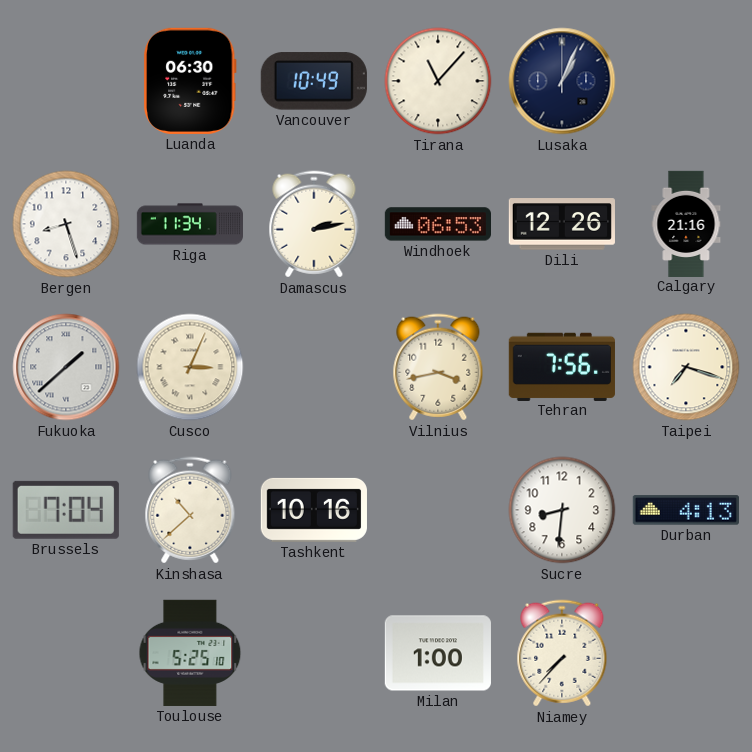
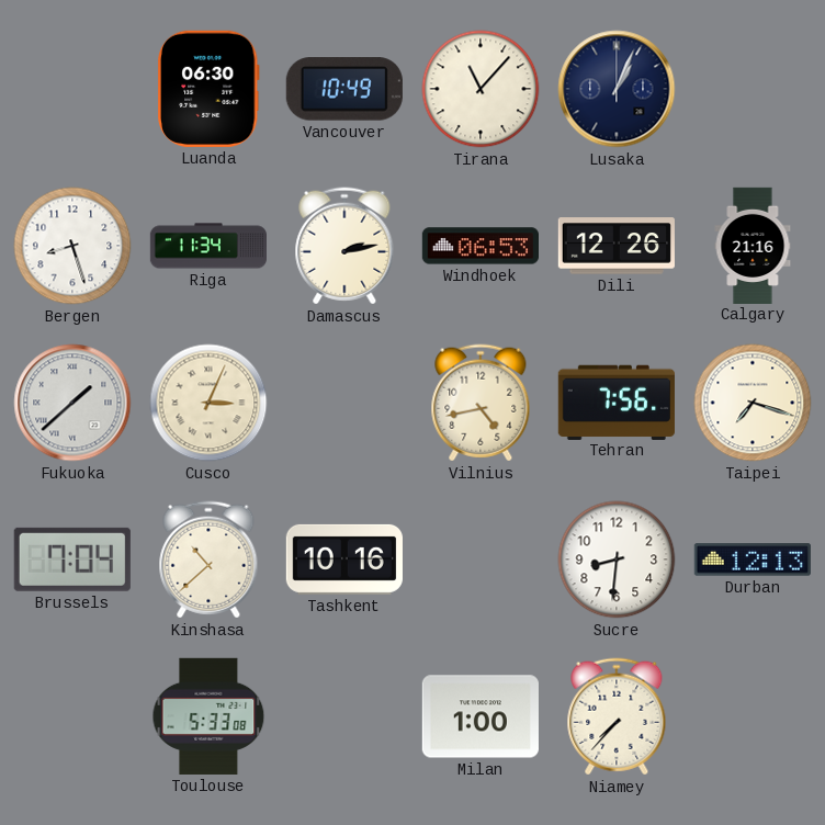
Vilnius: 3:43 -> 4:43
Durban: 4:13 -> 12:13
Toulouse: 5:25 -> 5:33
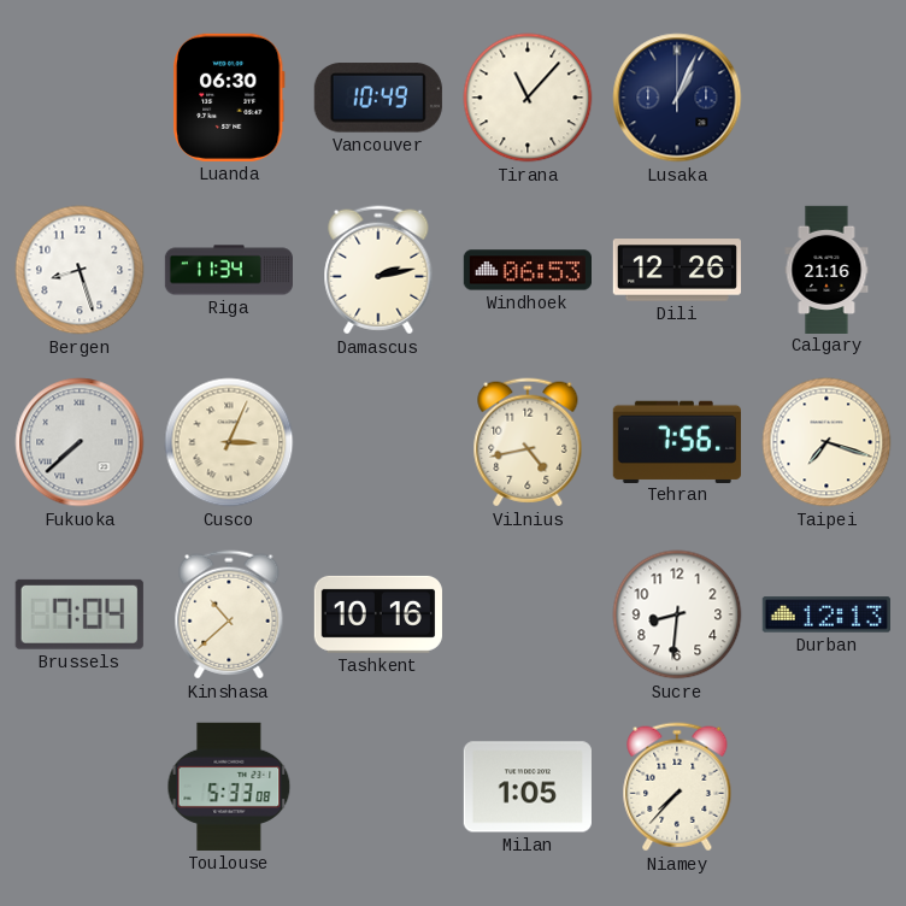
Fukuoka: 1:38 -> 7:38
Milan: 1:00 -> 1:05
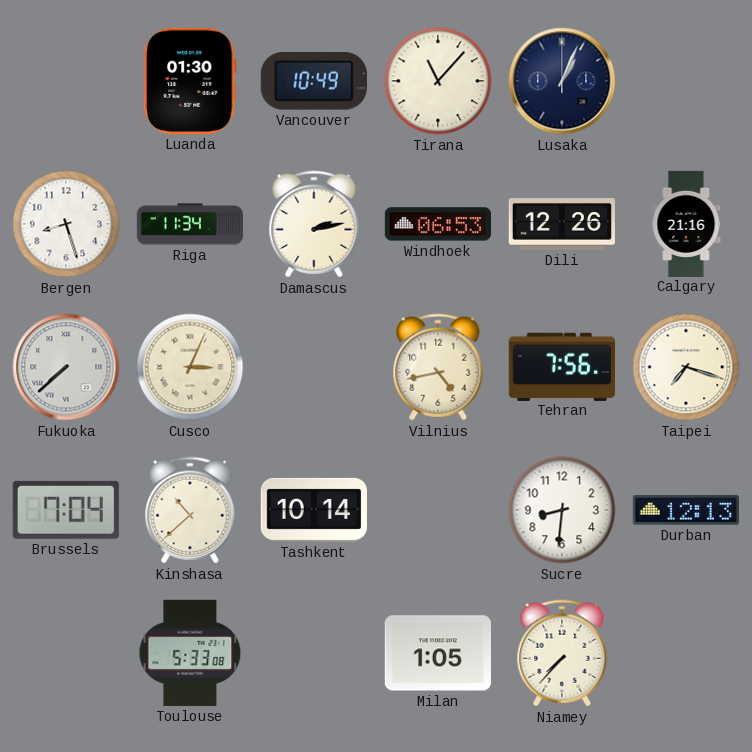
Luanda: 06:30 -> 01:30
Tashkent: 10:16 -> 10:14
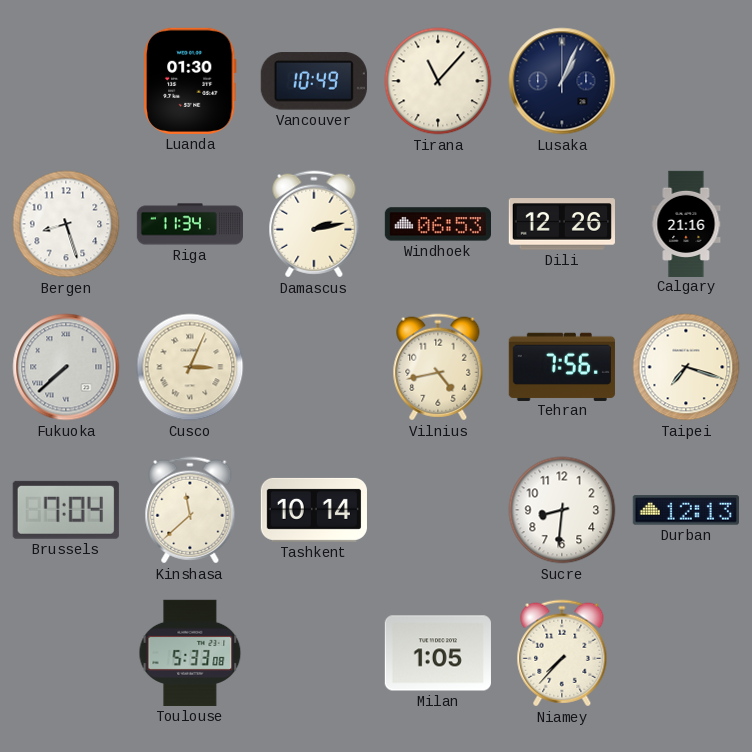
Kinshasa: 10:38 -> 11:38
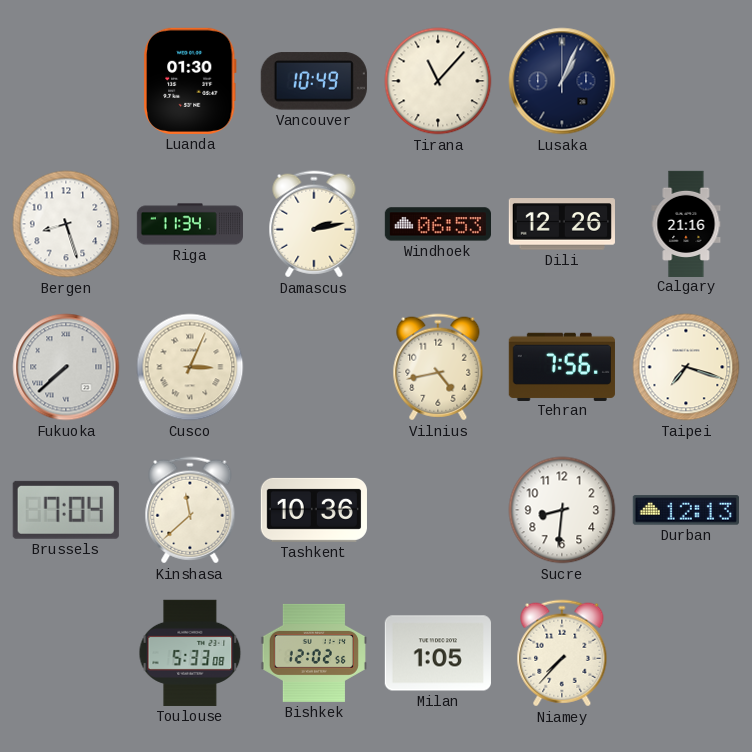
Tashkent: 10:14 -> 10:36
Bishkek: none -> 12:02
